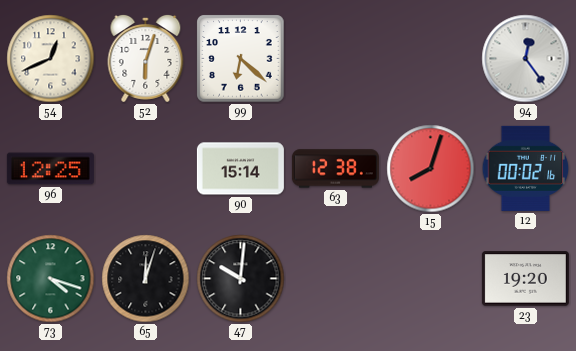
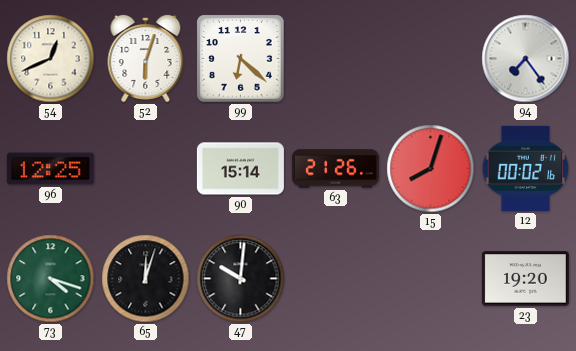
94: 12:24 -> 7:24
63: 12:38 -> 21:26
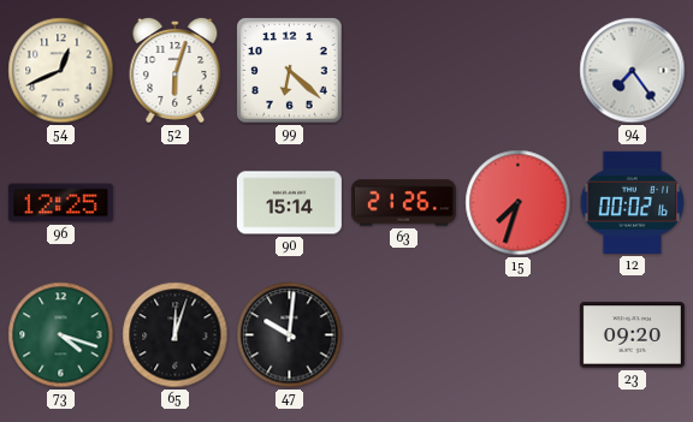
15: 8:03 -> 7:33
23: 19:20 -> 09:20
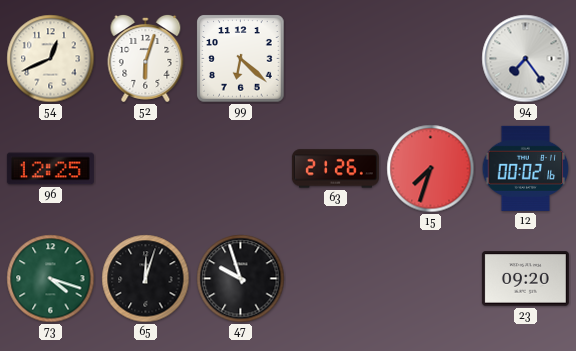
90: 15:14 -> none
47: 10:01 -> 9:57
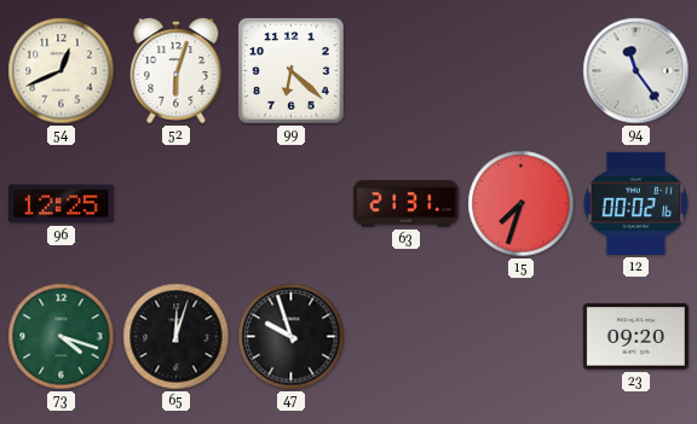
94: 7:24 -> 11:24
63: 21:26 -> 21:31
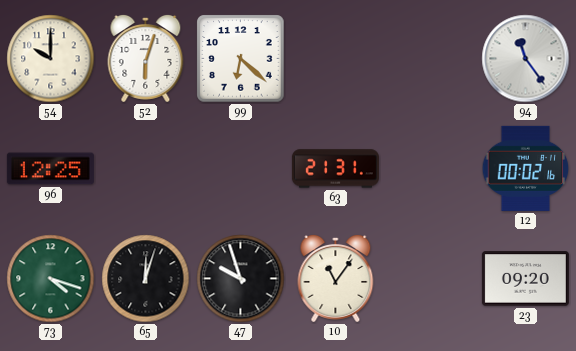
54: 12:41 -> 10:00
15: 7:33 -> none
10: none -> 11:06
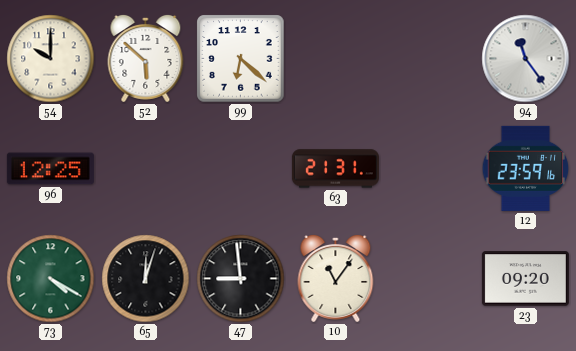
52: 6:03 -> 5:52
12: 00:02 -> 23:59
73: 4:18 -> 4:20
47: 9:57 -> 8:59
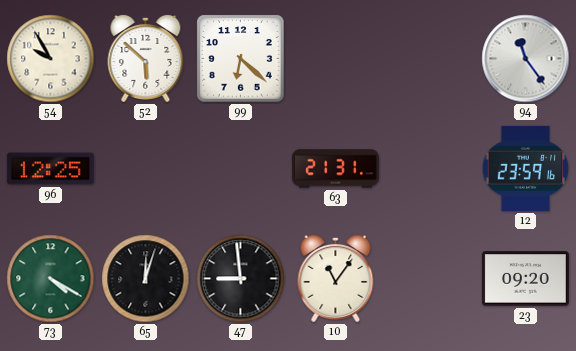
54: 10:00 -> 9:55
